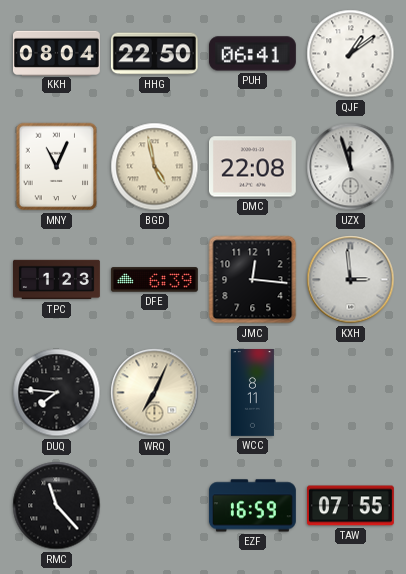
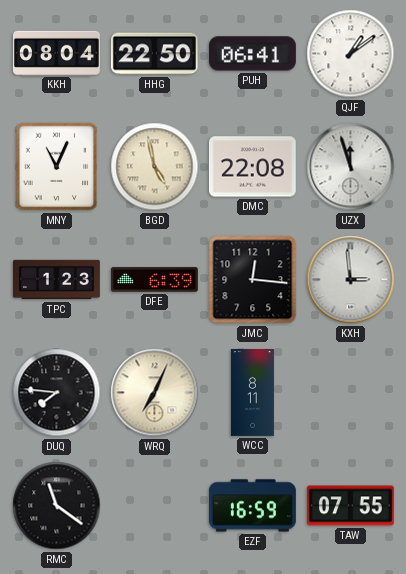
RMC: 11:23 -> 11:21
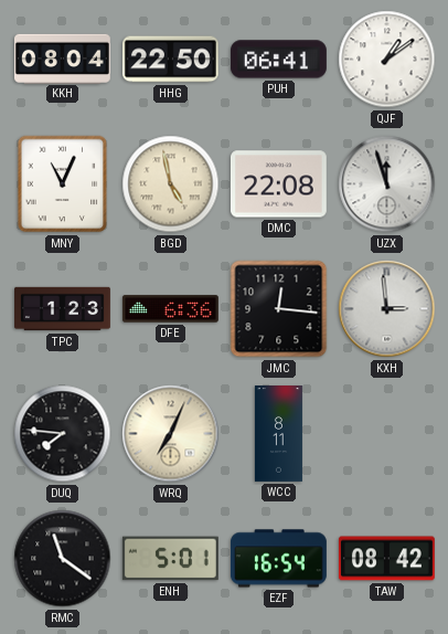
DFE: 6:39 -> 6:36
ENH: none -> 5:01
EZF: 16:59 -> 16:54
TAW: 07:55 -> 08:42
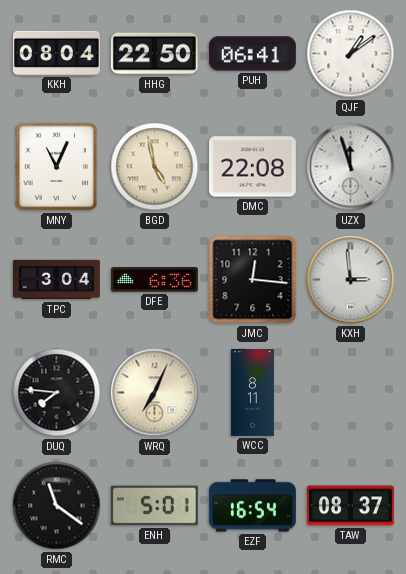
TPC: 1:23 -> 3:04
TAW: 08:42 -> 08:37
